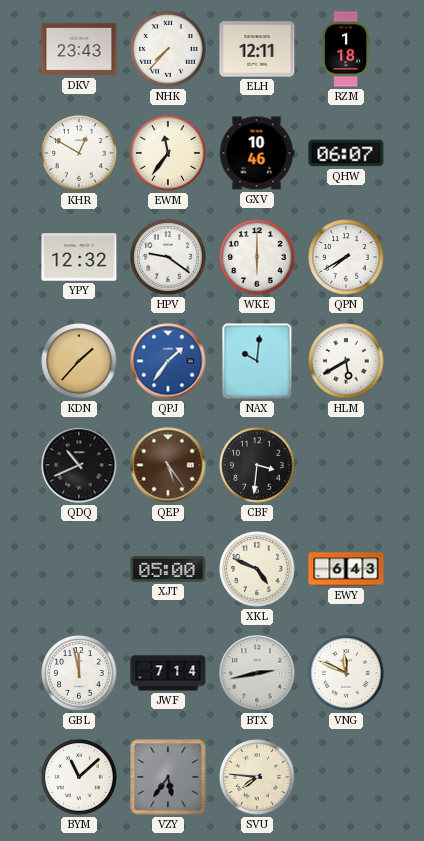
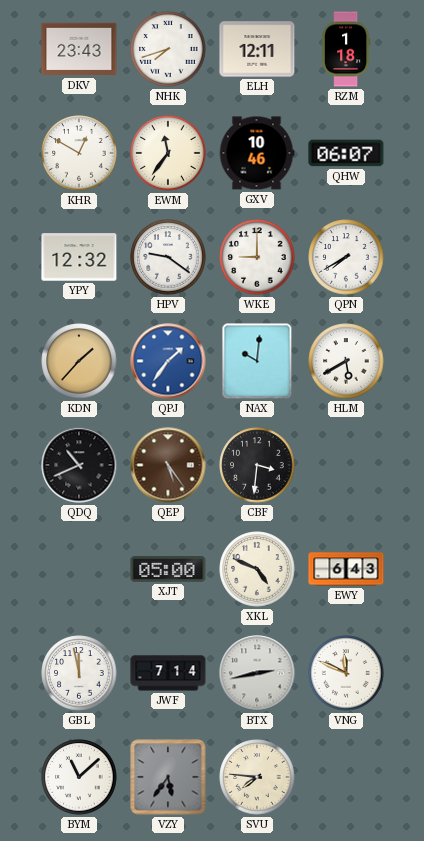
NHK: 7:37 -> 7:42
WKE: 6:00 -> 9:00
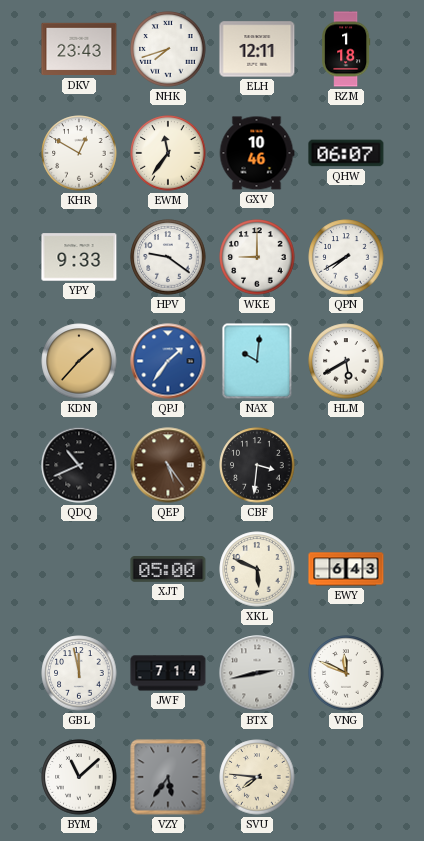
YPY: 12:32 -> 9:33
XKL: 4:49 -> 5:49
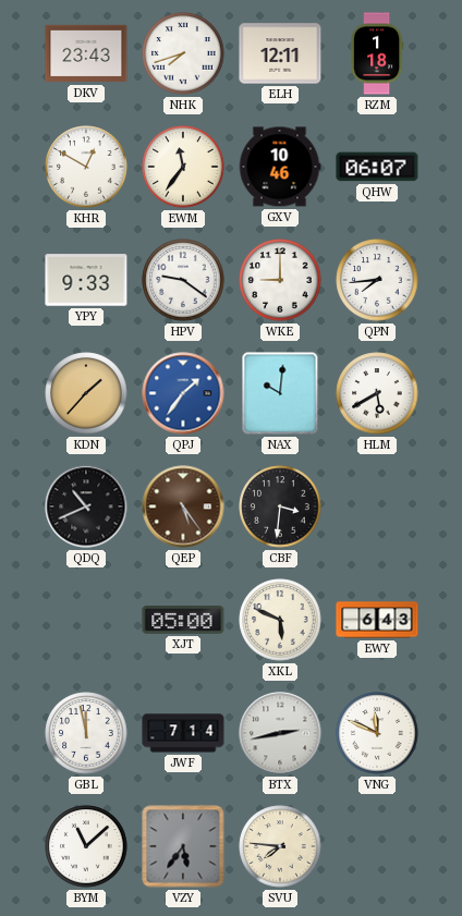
QPN: 7:40 -> 7:44
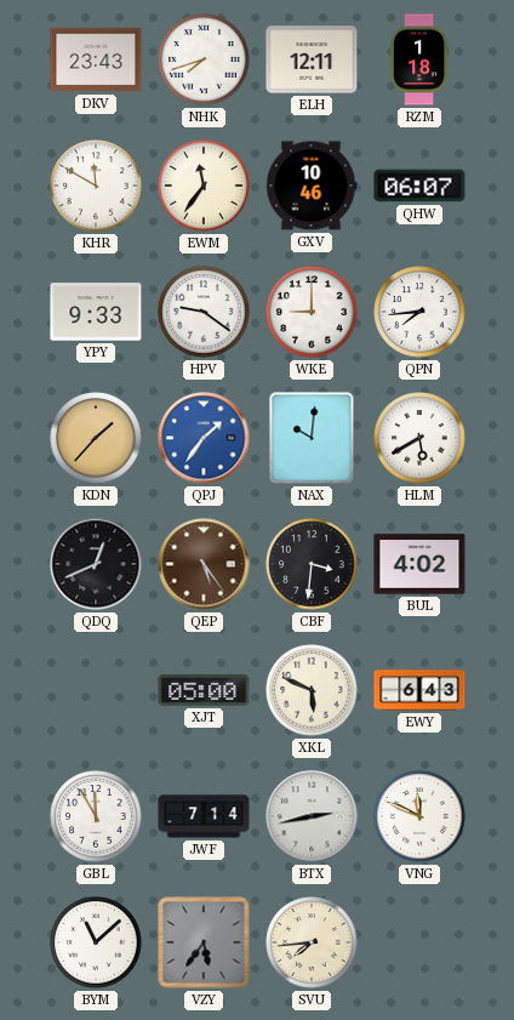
KHR: 12:50 -> 11:50
QDQ: 10:41 -> 12:41
BUL: none -> 4:02
GBL: 11:58 -> 11:55
SVU: 7:46 -> 7:44
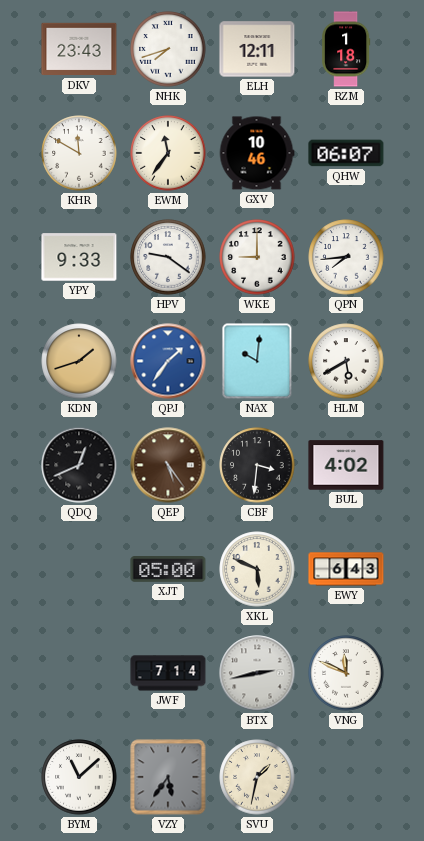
KDN: 1:37 -> 1:42
GBL: 11:55 -> none
SVU: 7:44 -> 1:32
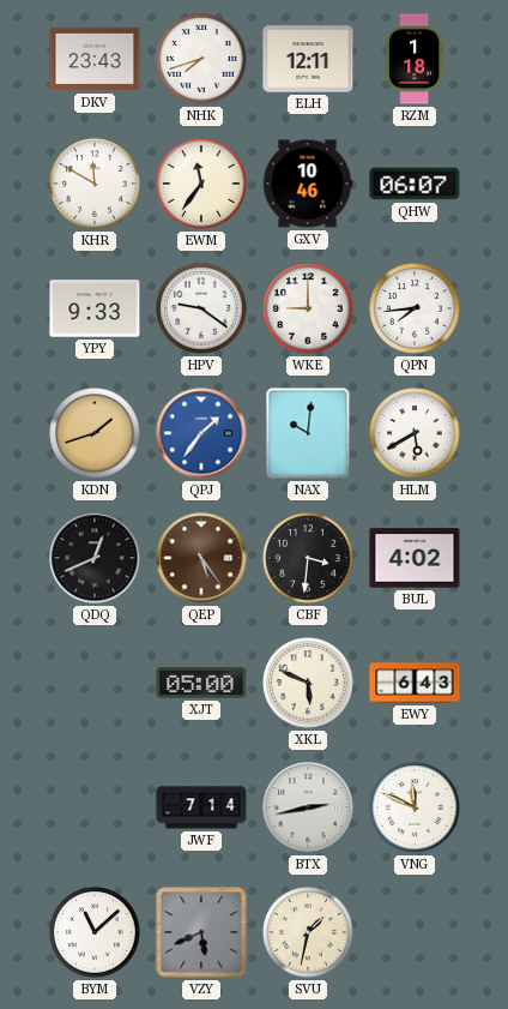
VZY: 5:36 -> 5:41
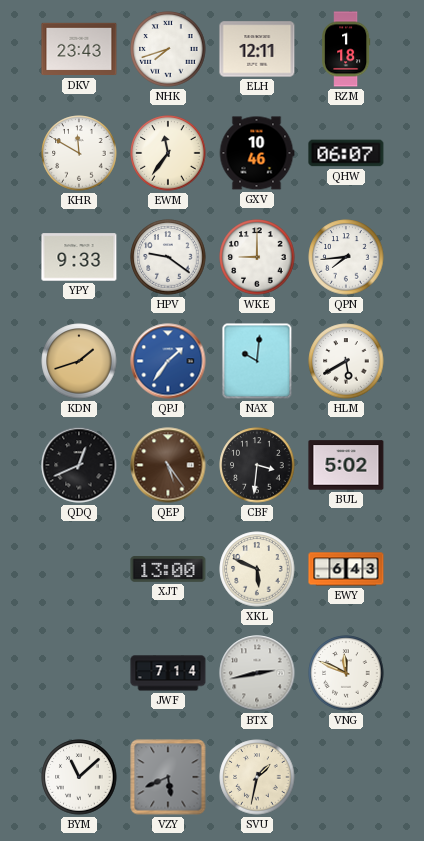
BUL: 4:02 -> 5:02
XJT: 05:00 -> 13:00
